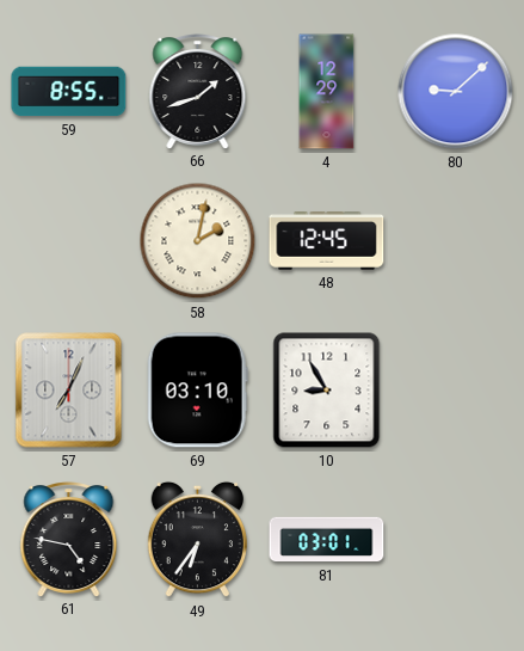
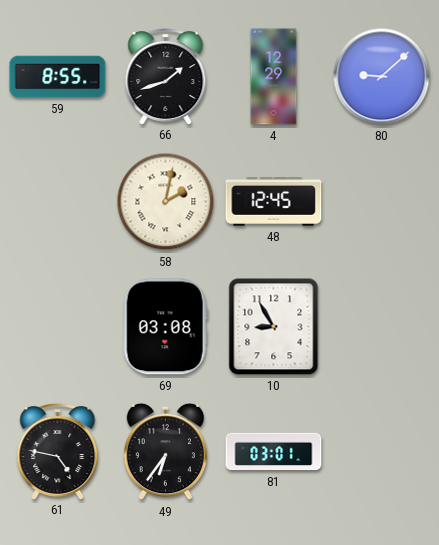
57: 7:04 -> none
69: 03:10 -> 03:08
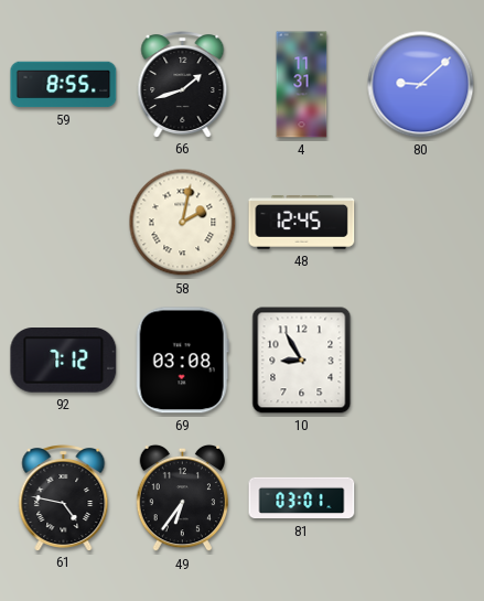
4: 12:29 -> 11:31
92: none -> 7:12
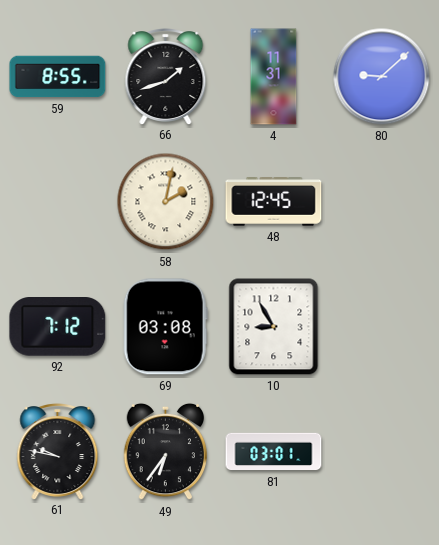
61: 4:47 -> 9:47
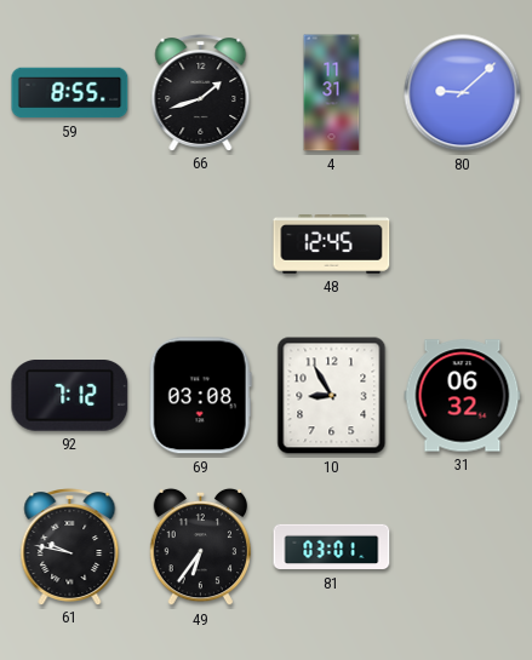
58: 2:02 -> none
31: none -> 06:32
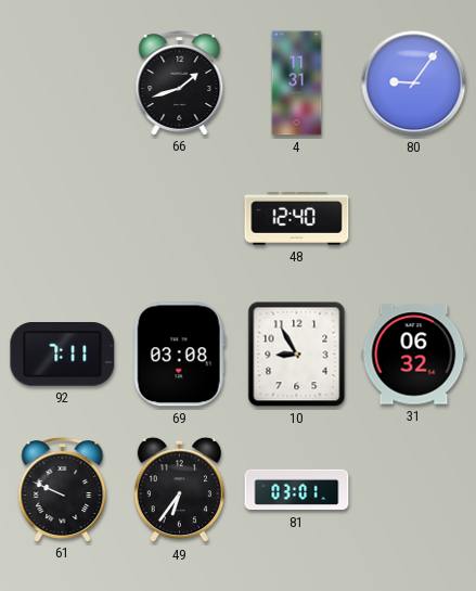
59: 8:55 -> none
80: 9:08 -> 9:06
48: 12:45 -> 12:40
92: 7:12 -> 7:11
61: 9:47 -> 9:49
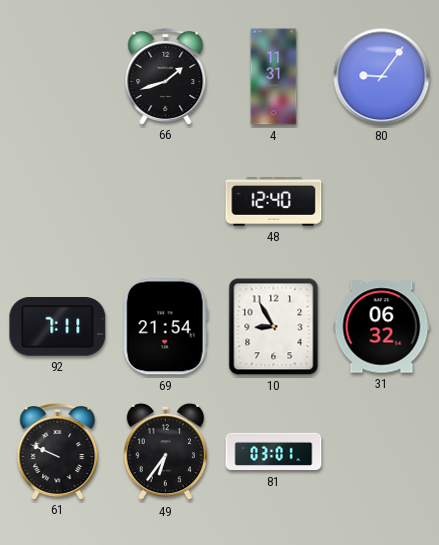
69: 03:08 -> 21:54
